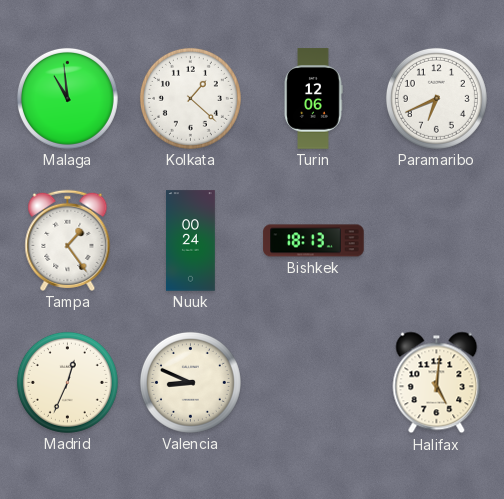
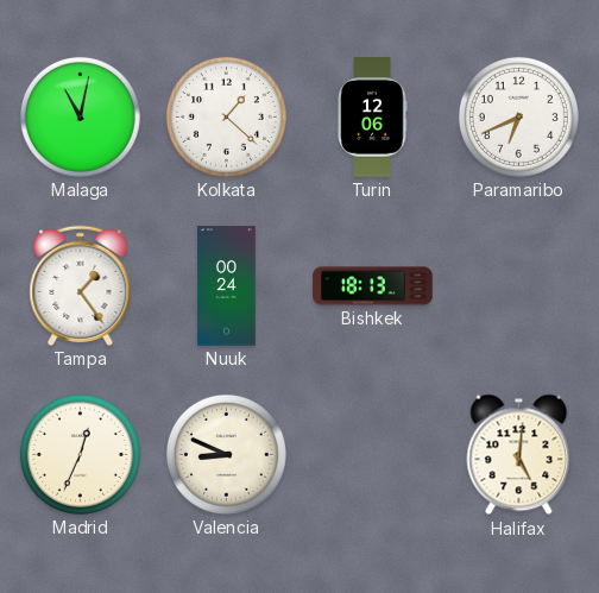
Malaga: 10:59 -> 11:02
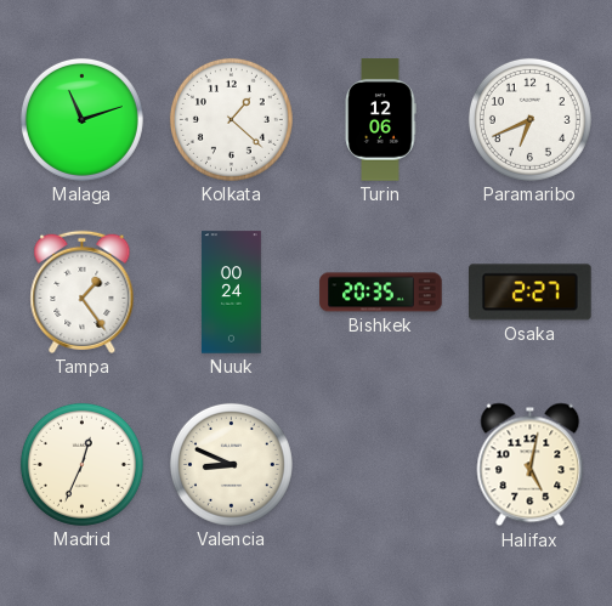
Malaga: 11:02 -> 11:12
Bishkek: 18:13 -> 20:35
Osaka: none -> 2:27
Halifax: 5:01 -> 5:02
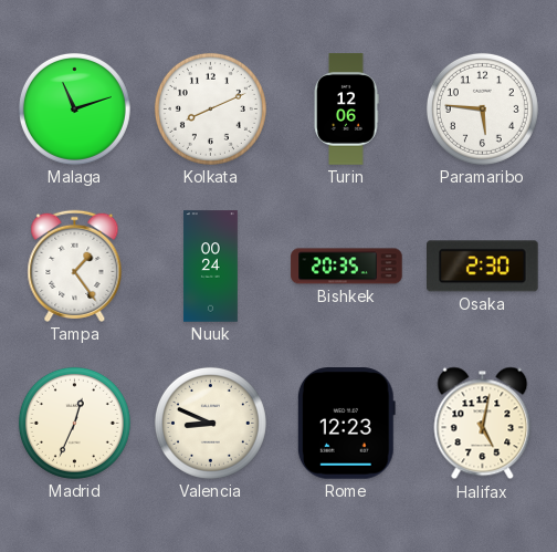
Kolkata: 1:22 -> 8:11
Paramaribo: 6:41 -> 5:46
Osaka: 2:27 -> 2:30
Rome: none -> 12:23
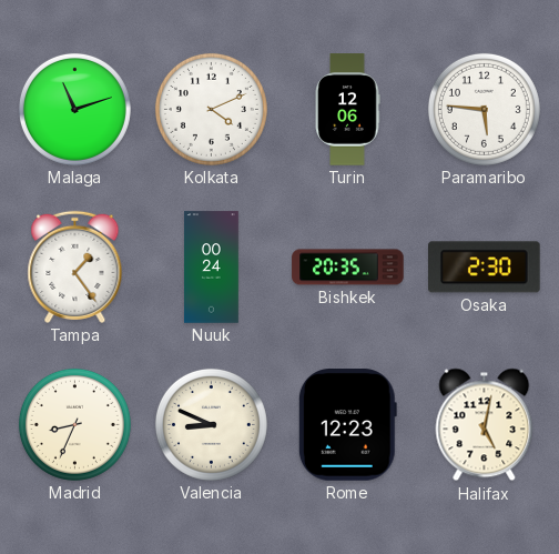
Kolkata: 8:11 -> 4:11
Madrid: 12:34 -> 8:34
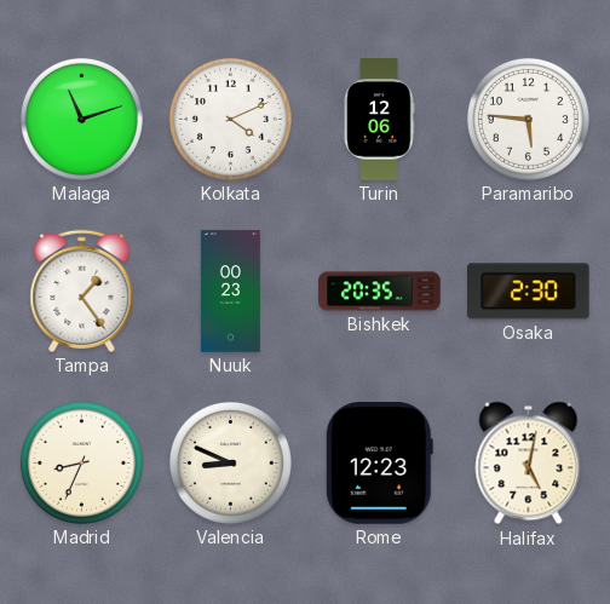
Nuuk: 00:24 -> 00:23
